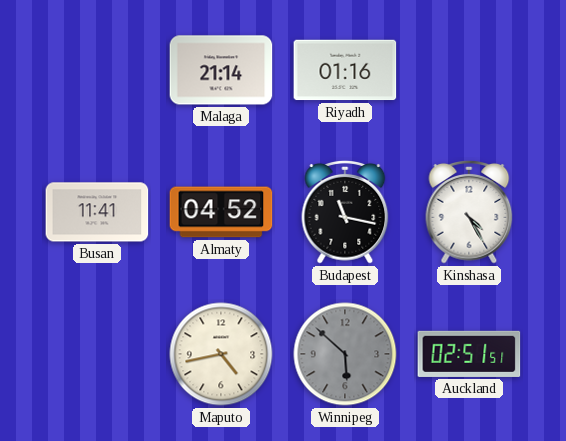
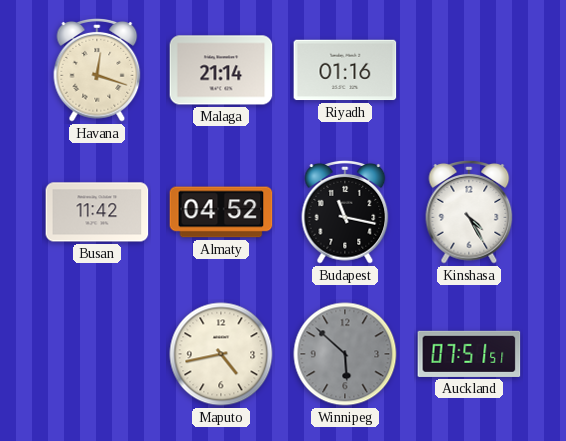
Havana: none -> 12:18
Busan: 11:41 -> 11:42
Auckland: 02:51 -> 07:51
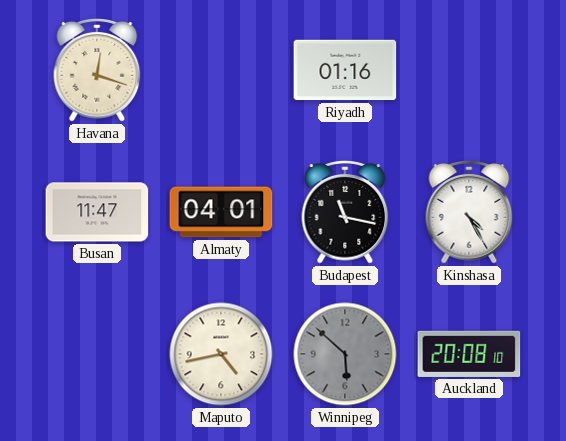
Malaga: 21:14 -> none
Busan: 11:42 -> 11:47
Almaty: 04:52 -> 04:01
Auckland: 07:51 -> 20:08
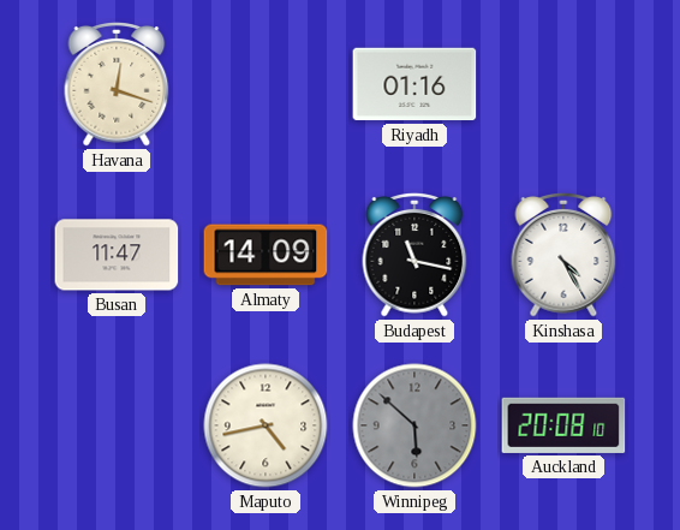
Almaty: 04:01 -> 14:09
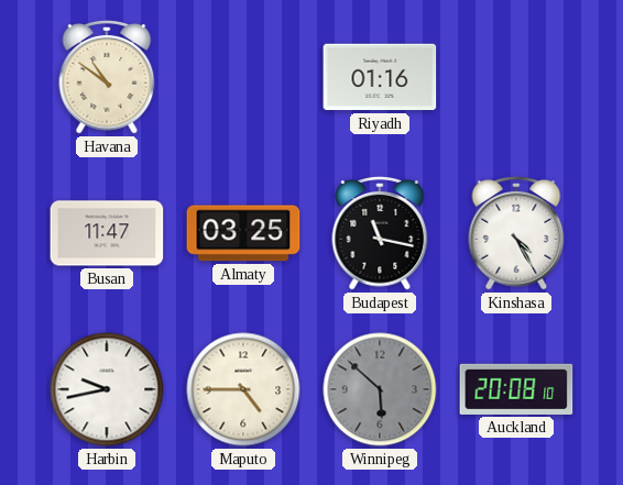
Havana: 12:18 -> 10:51
Almaty: 14:09 -> 03:25
Harbin: none -> 9:43
Maputo: 4:43 -> 4:45
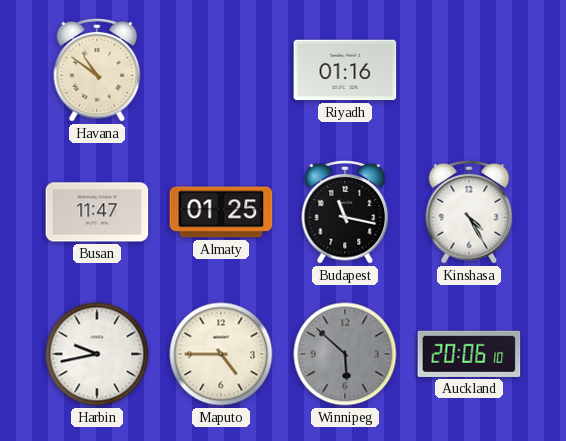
Almaty: 03:25 -> 01:25
Auckland: 20:08 -> 20:06
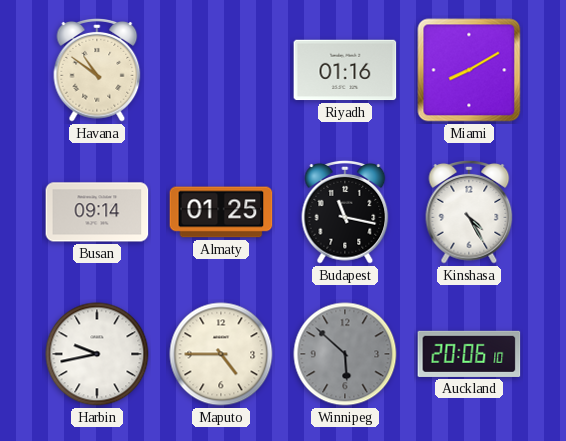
Miami: none -> 8:10
Busan: 11:47 -> 09:14
